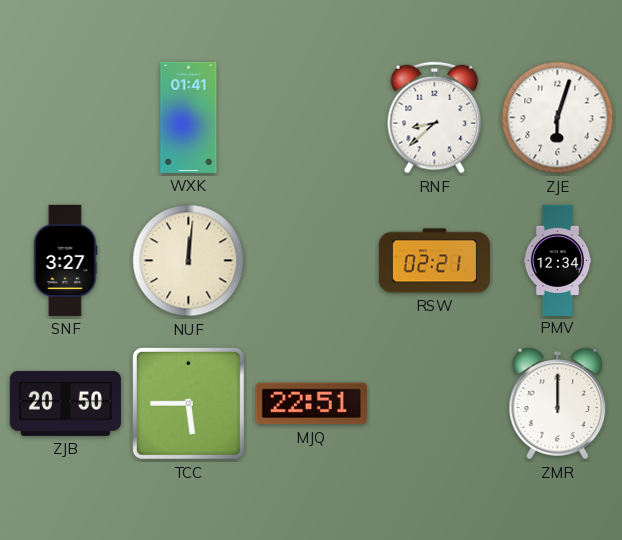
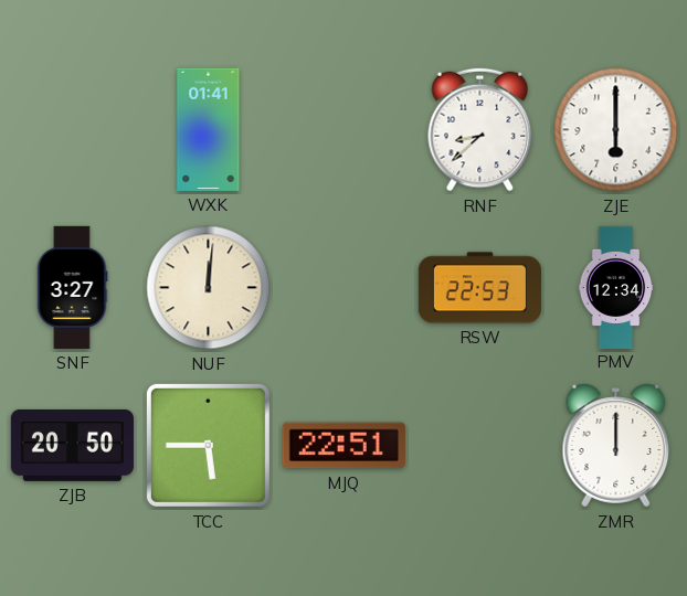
ZJE: 6:03 -> 6:00
RSW: 02:21 -> 22:53
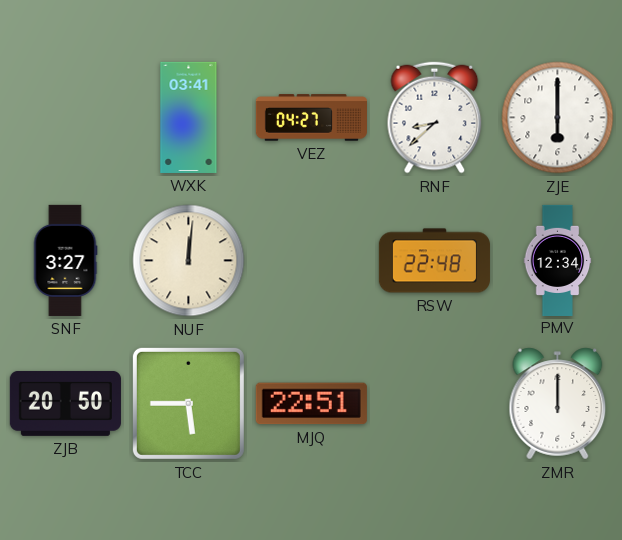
WXK: 01:41 -> 03:41
VEZ: none -> 04:27
RSW: 22:53 -> 22:48
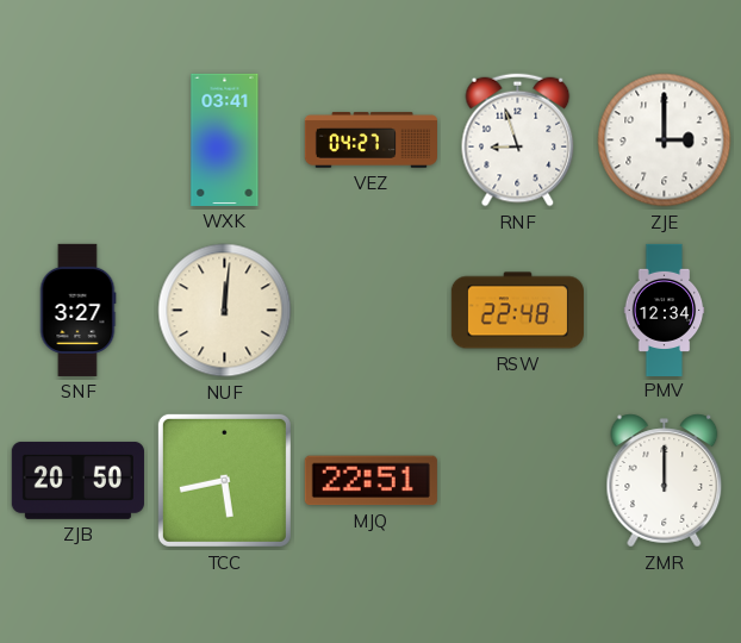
RNF: 8:38 -> 8:57
ZJE: 6:00 -> 3:00
TCC: 5:45 -> 5:43
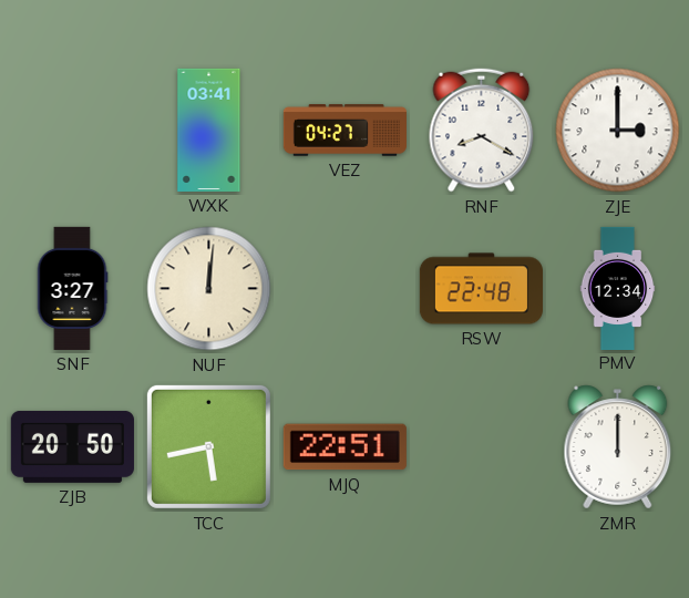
RNF: 8:57 -> 8:20
